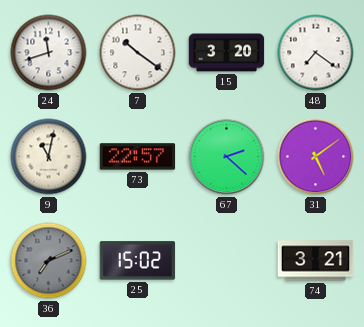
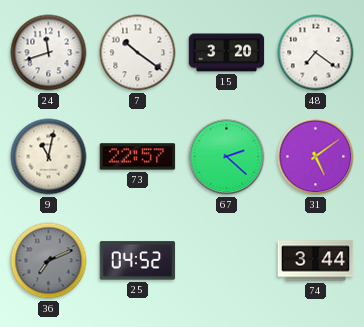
25: 15:02 -> 04:52
74: 3:21 -> 3:44
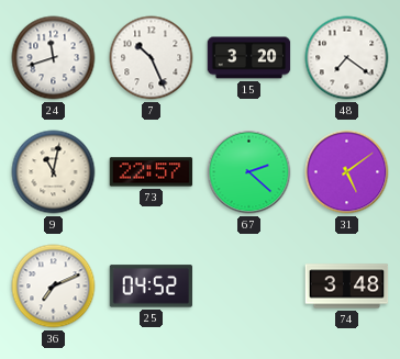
7: 10:21 -> 10:26
36 dial: grey -> white
74: 3:44 -> 3:48
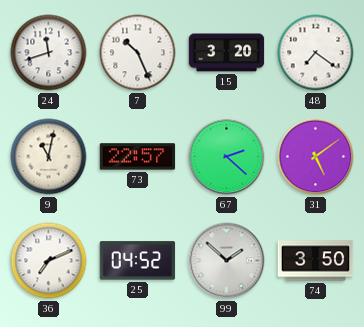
99: none -> 1:52
74: 3:48 -> 3:50
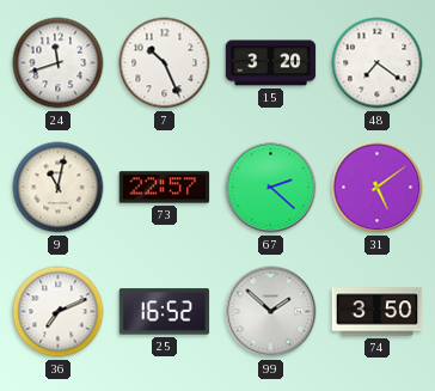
25: 04:52 -> 16:52
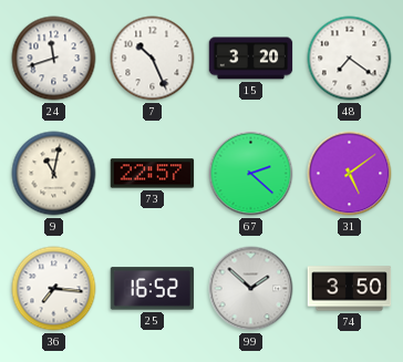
36: 7:11 -> 7:16
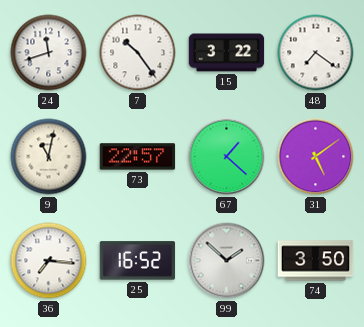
7: 10:26 -> 10:24
15: 3:20 -> 3:22
67: 2:22 -> 1:22
